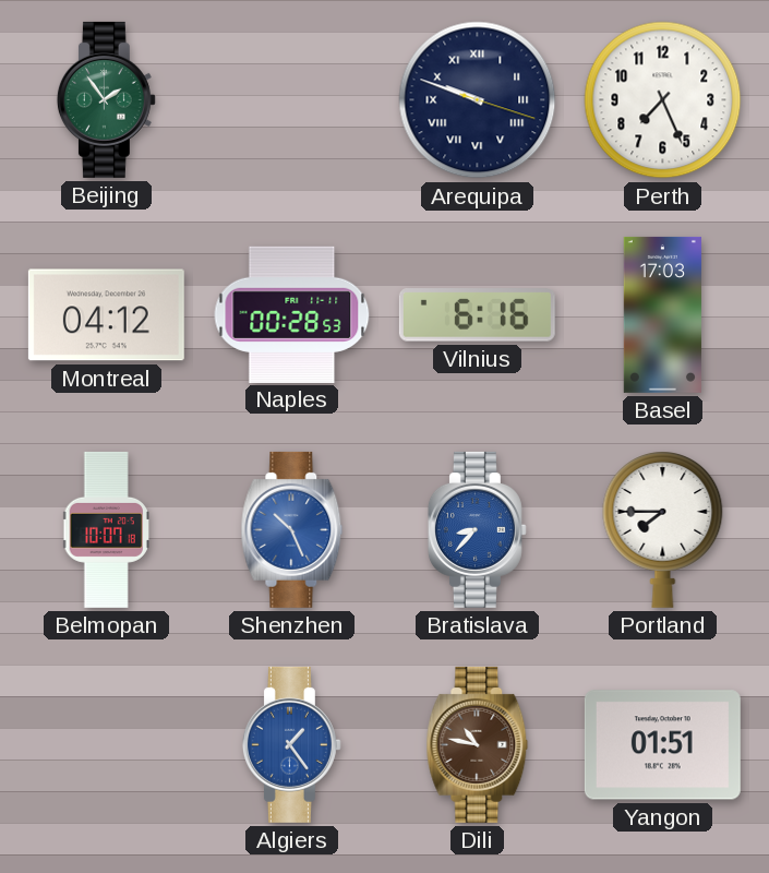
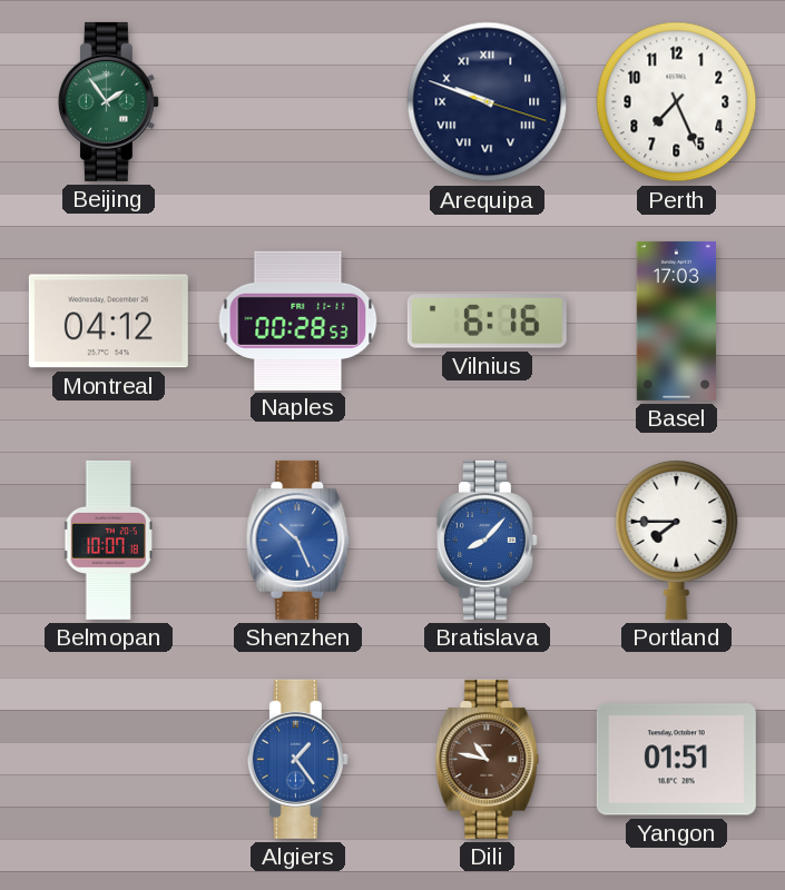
Bratislava: 8:37 -> 8:07
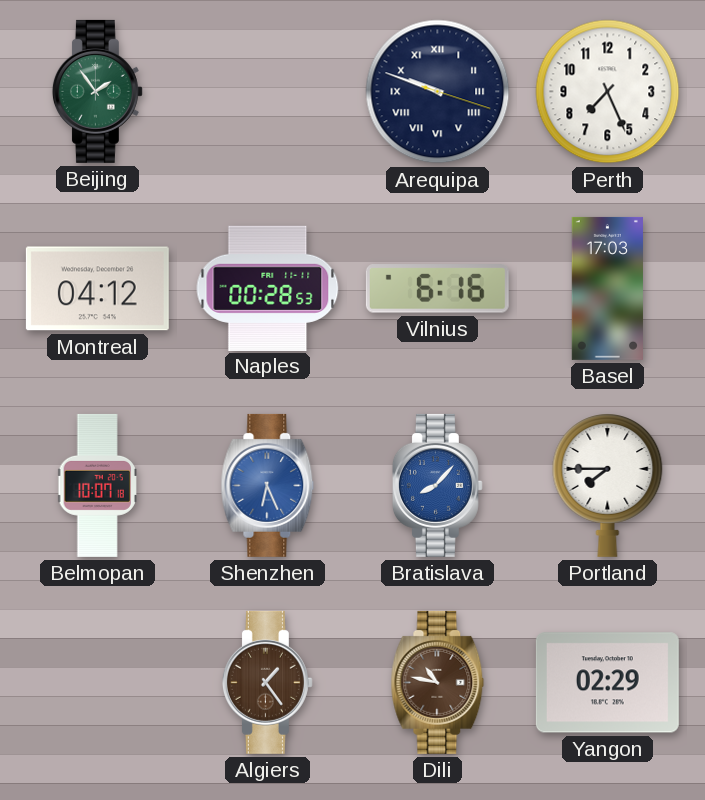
Shenzhen: 10:26 -> 6:26
Algiers dial: blue -> brown
Yangon: 01:51 -> 02:29
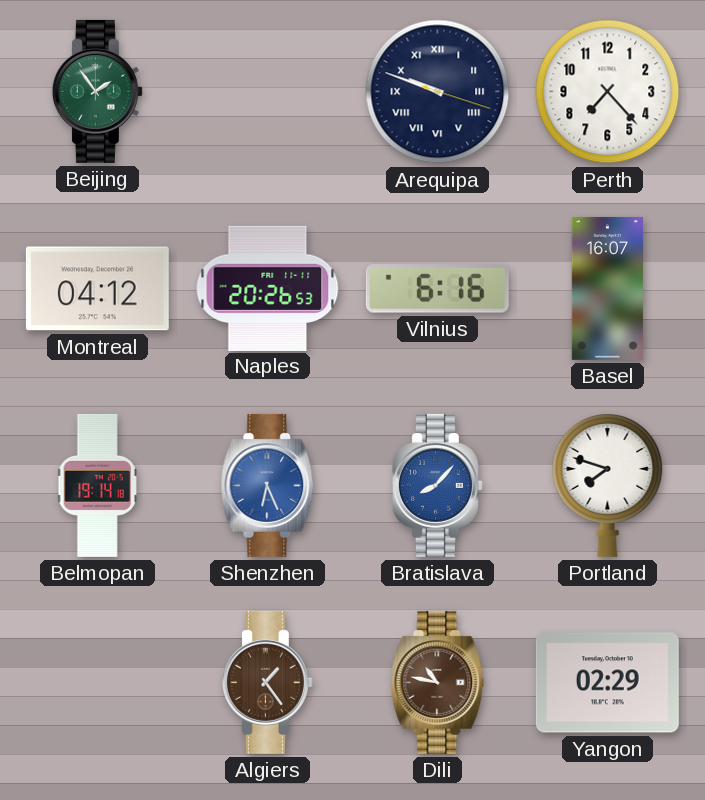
Perth: 7:26 -> 7:23
Naples: 00:28 -> 20:26
Basel: 17:03 -> 16:07
Belmopan: 10:07 -> 19:14
Portland: 7:45 -> 7:48
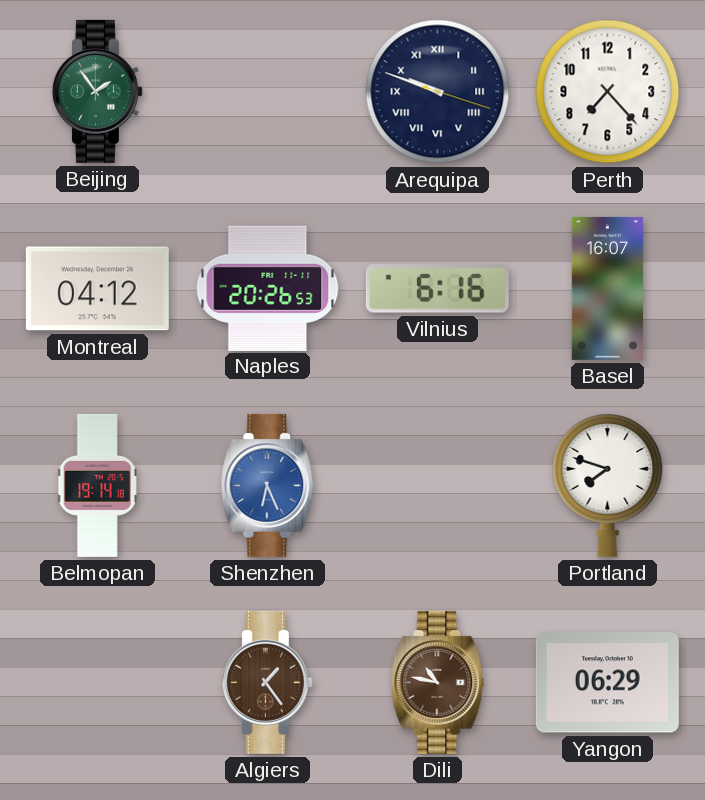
Bratislava: 8:07 -> none
Yangon: 02:29 -> 06:29
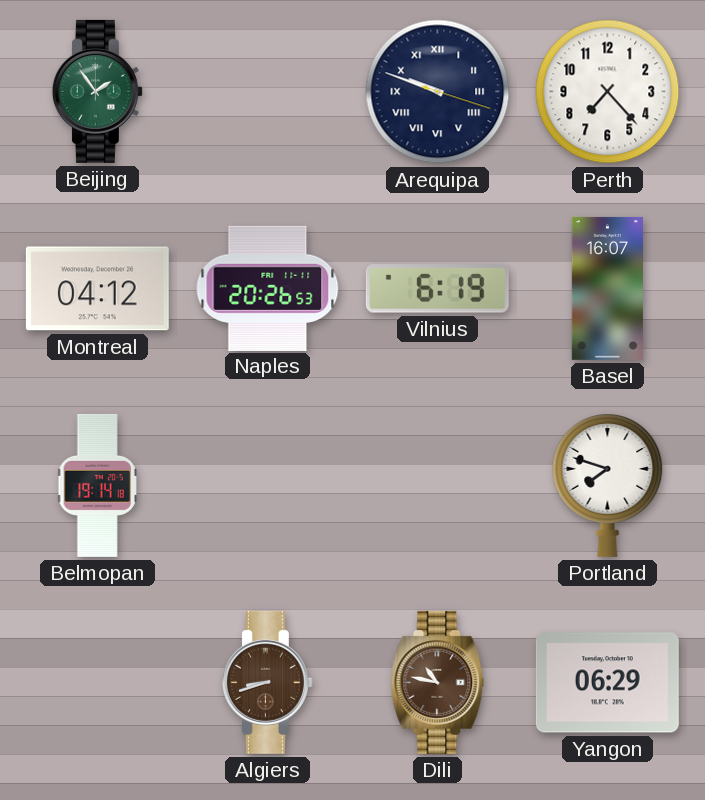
Vilnius: 6:16 -> 6:19
Shenzhen: 6:26 -> none
Algiers: 1:24 -> 8:42
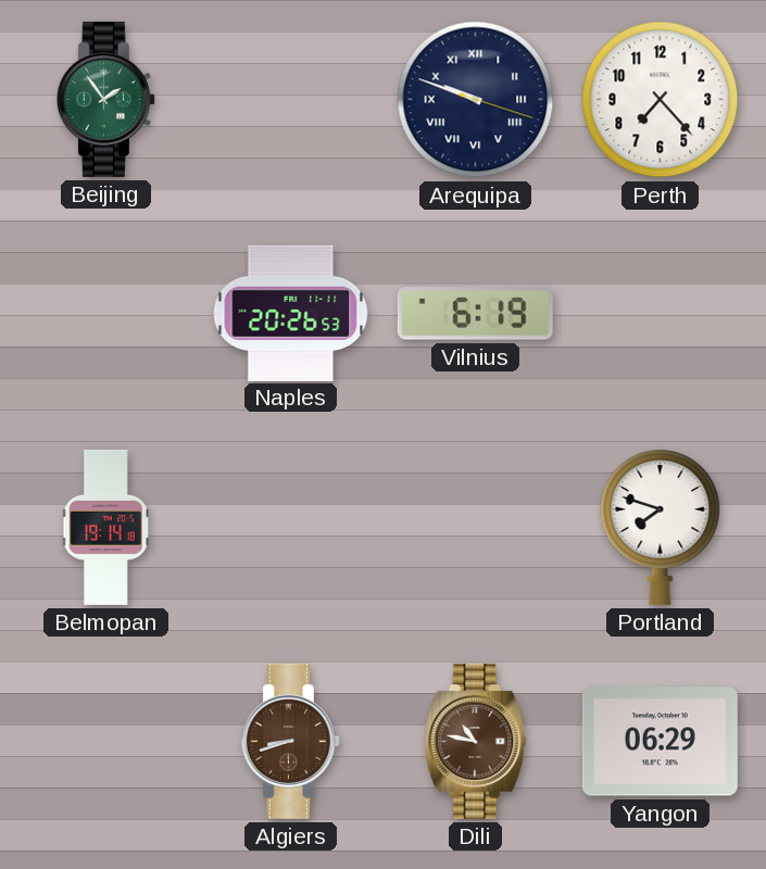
Montreal: 04:12 -> none
Basel: 16:07 -> none
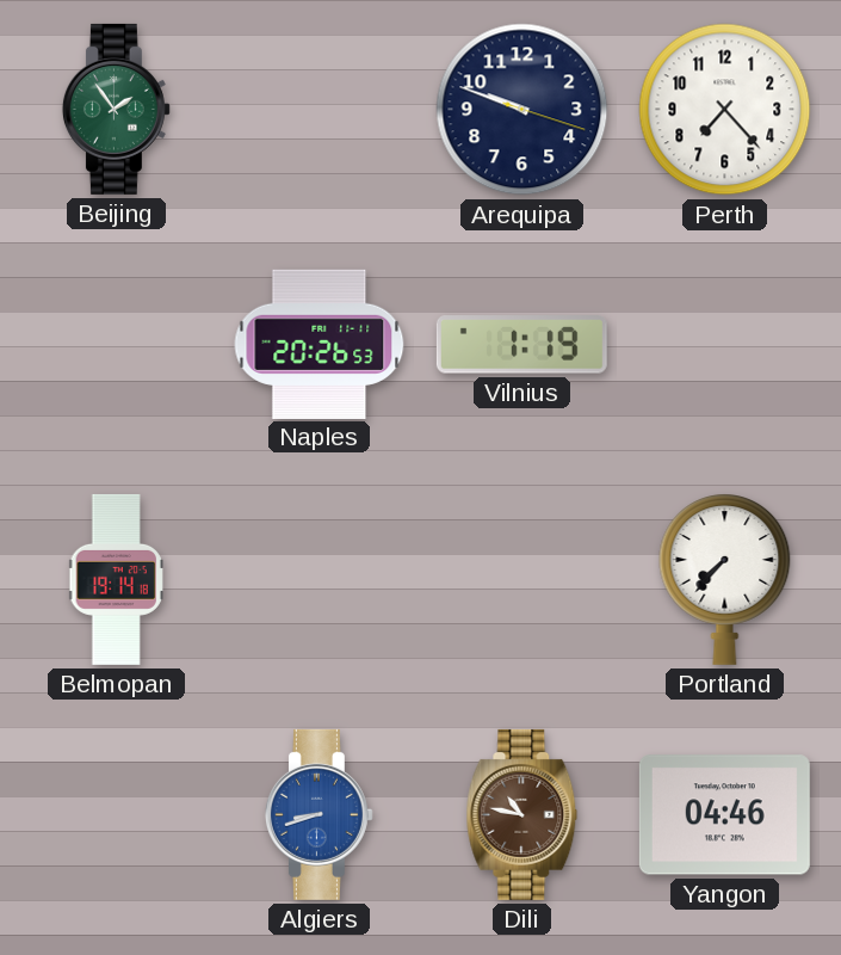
Arequipa numerals: Roman -> Arabic
Vilnius: 6:19 -> 1:19
Portland: 7:48 -> 7:37
Algiers dial: brown -> blue
Yangon: 06:29 -> 04:46
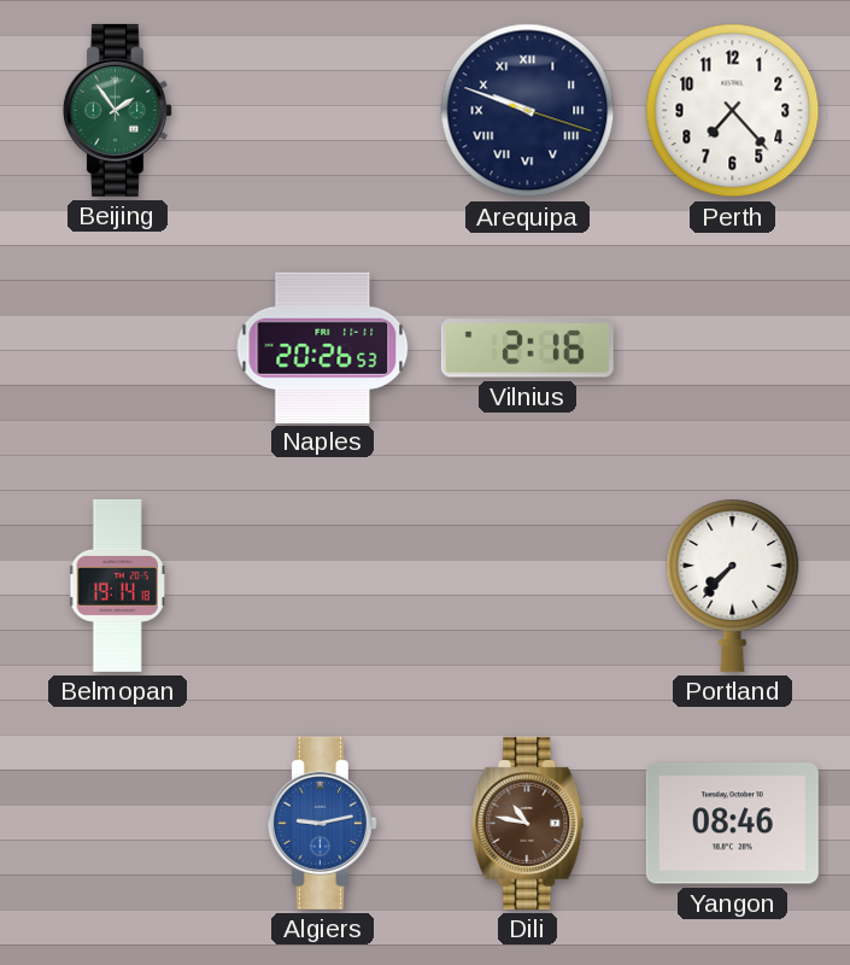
Arequipa numerals: Arabic -> Roman
Vilnius: 1:19 -> 2:16
Algiers: 8:42 -> 9:13
Yangon: 04:46 -> 08:46
